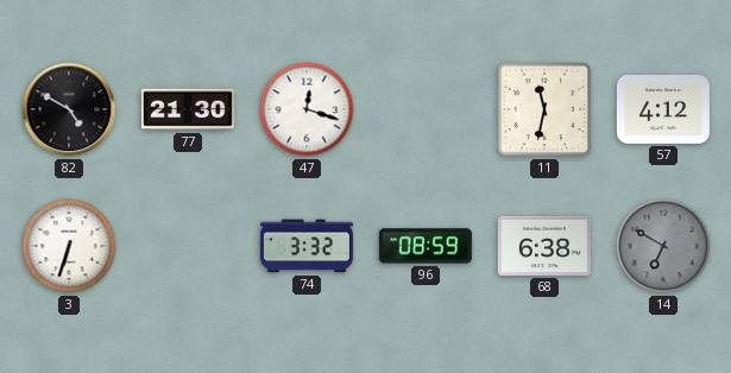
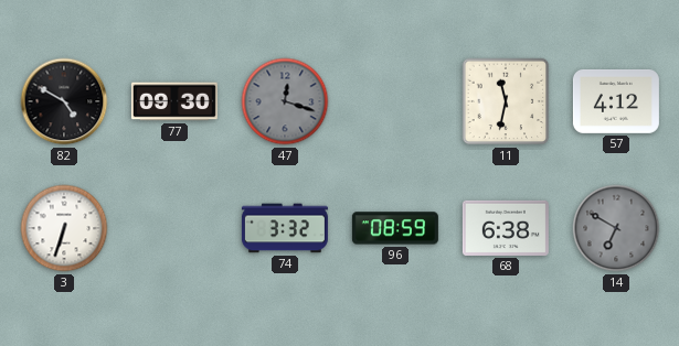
77: 21:30 -> 09:30
47 dial: white -> grey
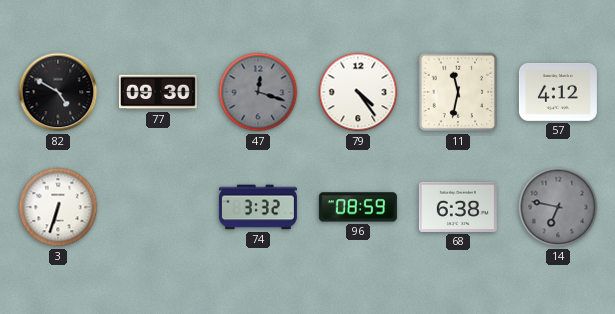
79: none -> 4:24
14: 6:50 -> 6:47
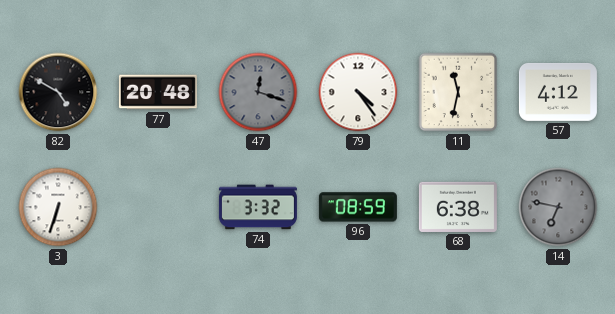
77: 09:30 -> 20:48
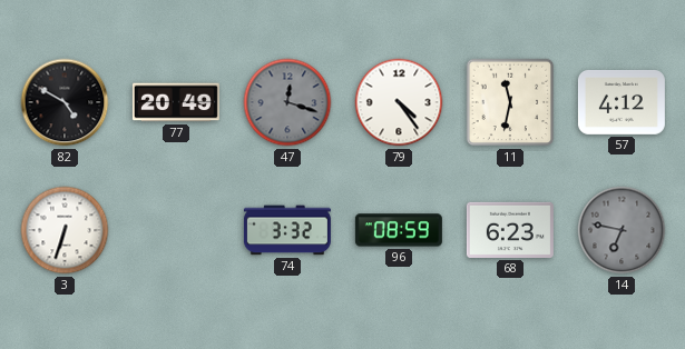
77: 20:48 -> 20:49
68: 6:38 -> 6:23
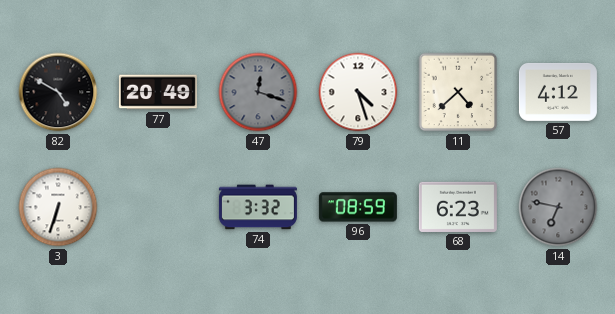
79: 4:24 -> 4:27
11: 11:32 -> 4:38
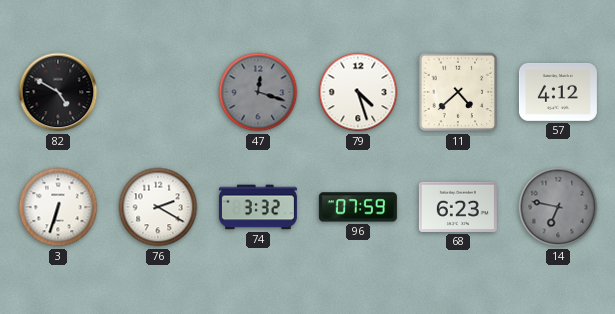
77: 20:49 -> none
76: none -> 2:20
96: 08:59 -> 07:59
